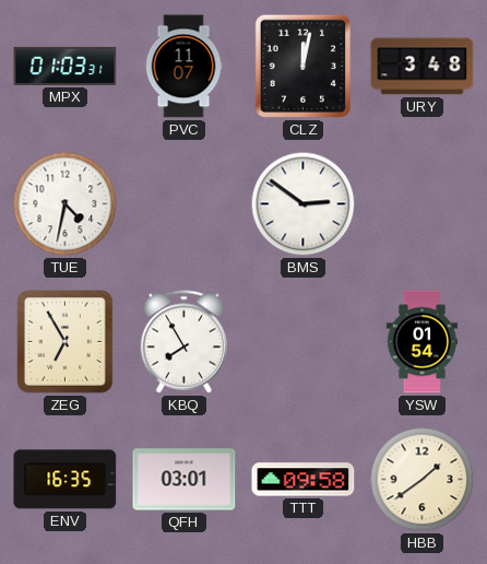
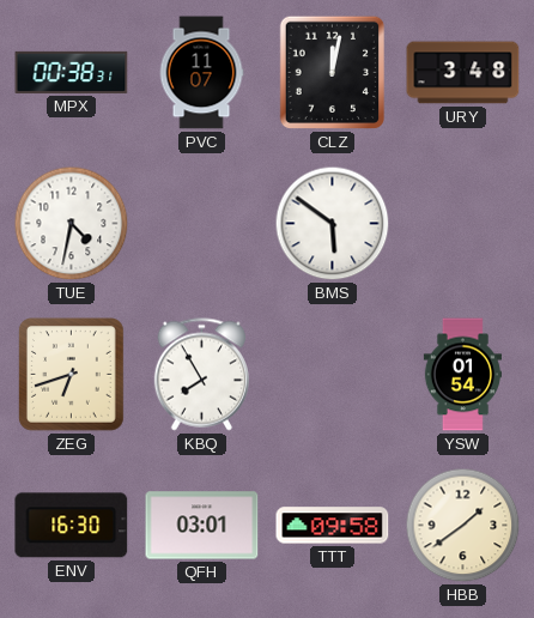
MPX: 01:03 -> 00:38
BMS: 2:51 -> 5:51
ZEG: 6:55 -> 6:42
ENV: 16:35 -> 16:30
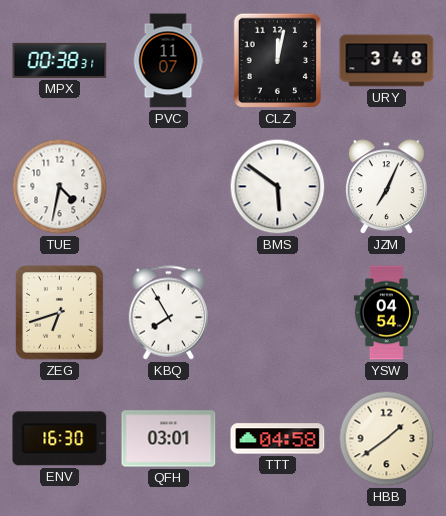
JZM: none -> 7:04
YSW: 01:54 -> 04:54
TTT: 09:58 -> 04:58
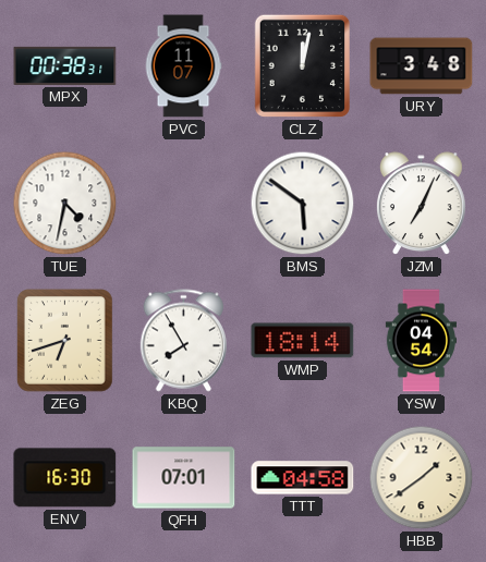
WMP: none -> 18:14
QFH: 03:01 -> 07:01
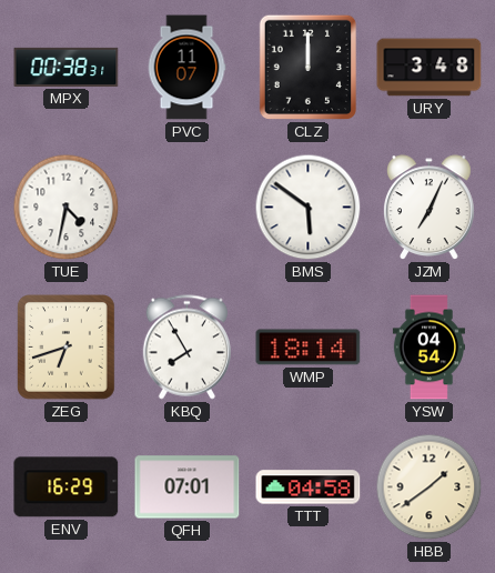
CLZ: 12:02 -> 12:00
ENV: 16:30 -> 16:29
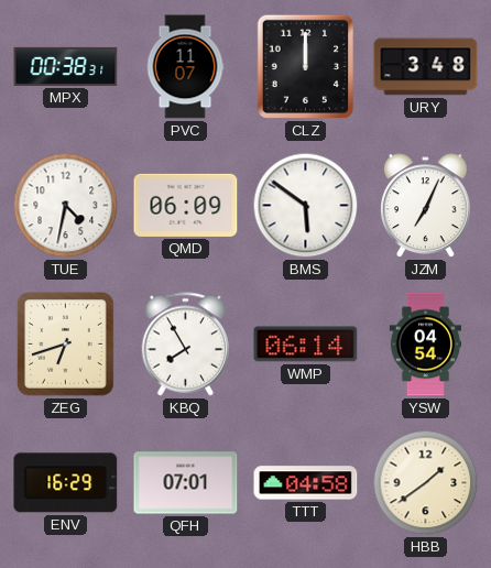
QMD: none -> 06:09
WMP: 18:14 -> 06:14
